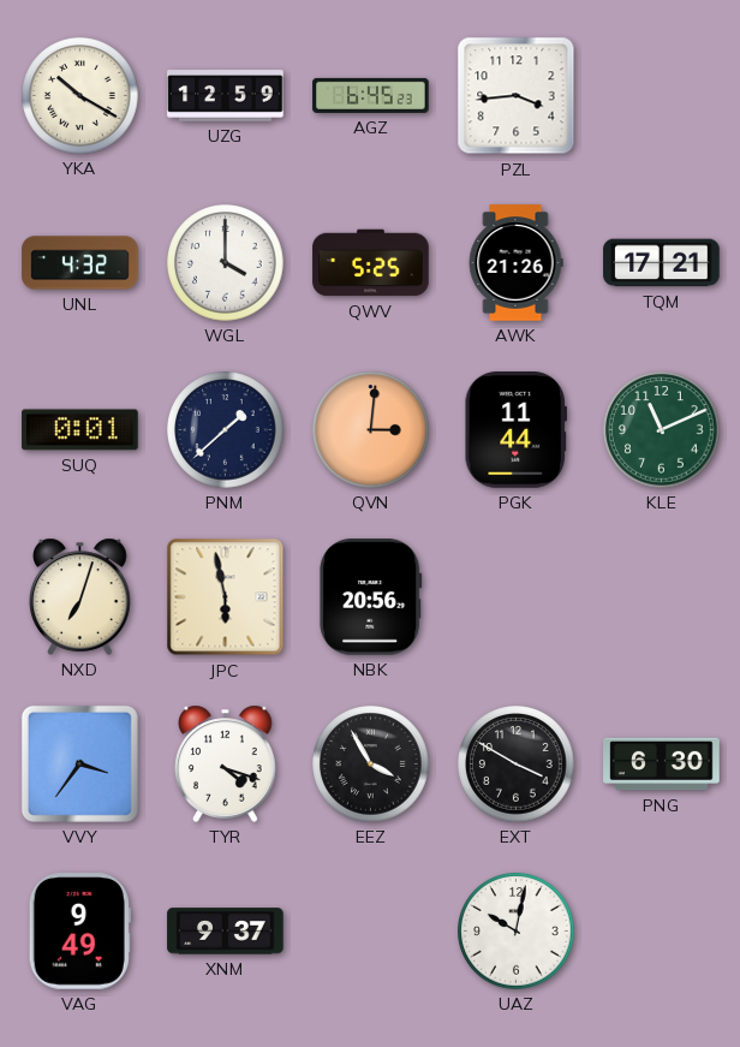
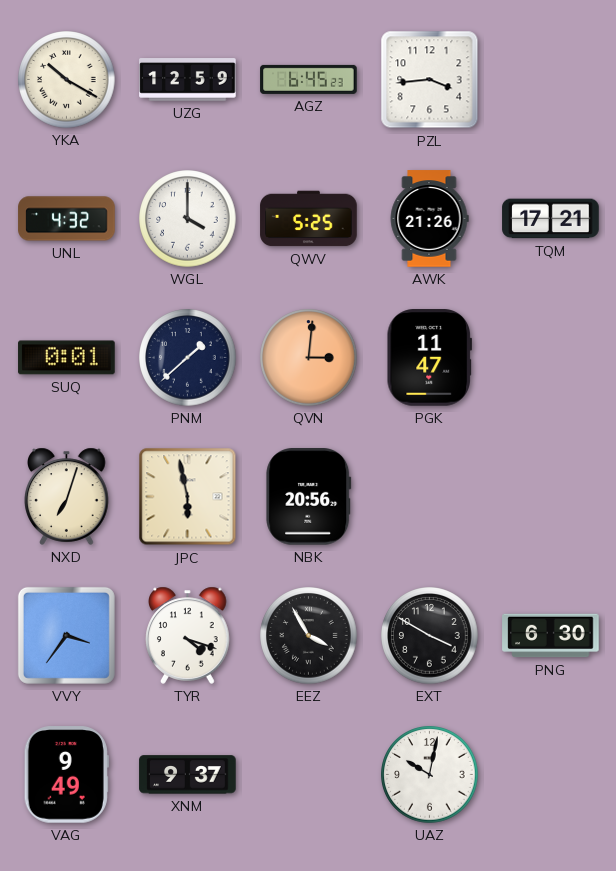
PGK: 11:44 -> 11:47
KLE: 11:11 -> none
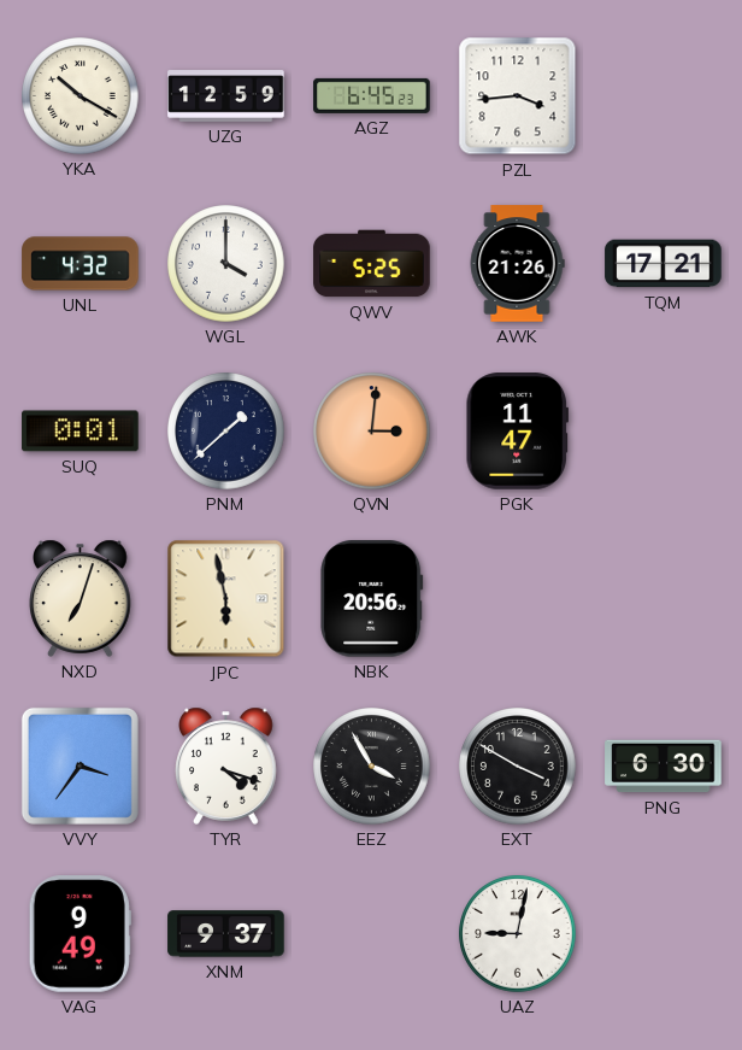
UAZ: 10:02 -> 9:02
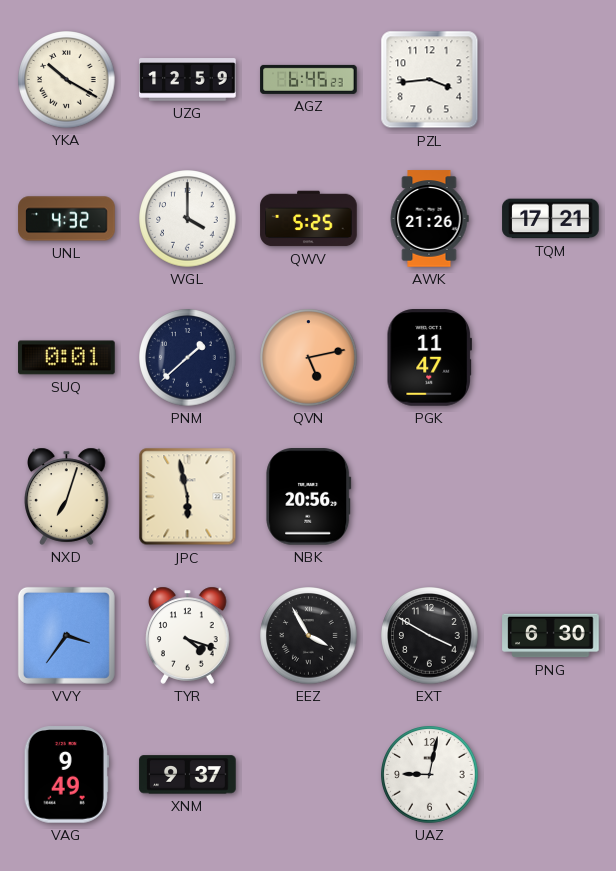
QVN: 3:01 -> 5:13
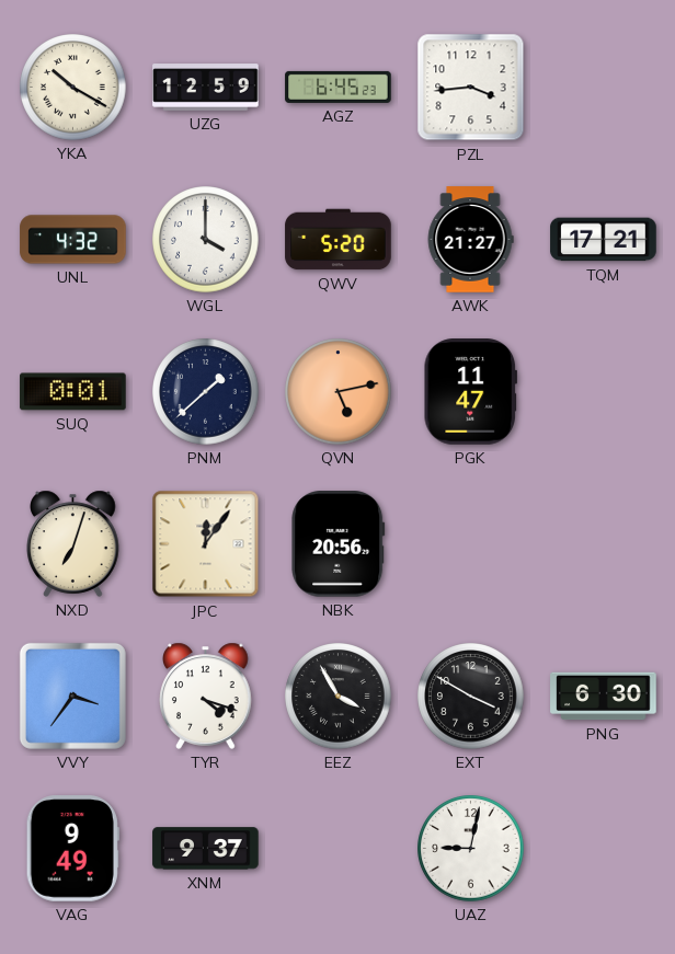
QWV: 5:25 -> 5:20
AWK: 21:26 -> 21:27
JPC: 5:58 -> 12:06
